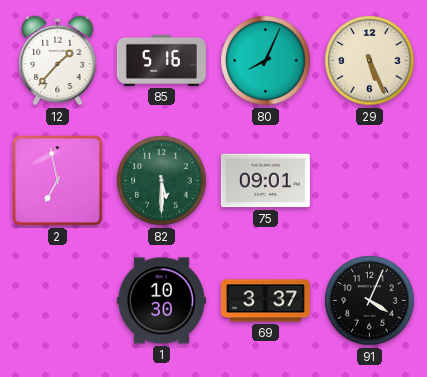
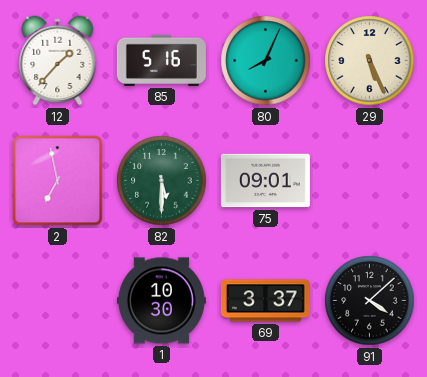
91: 4:04 -> 4:08
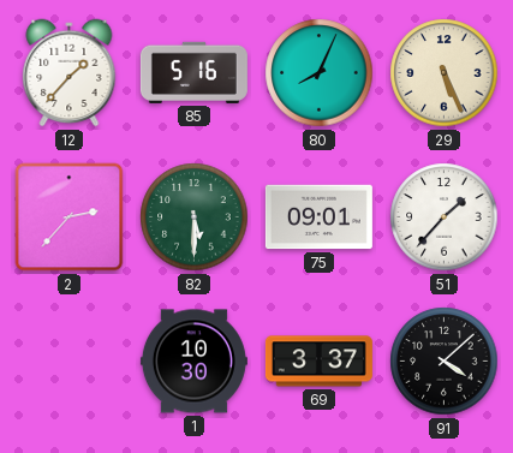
2: 6:58 -> 2:37
51: none -> 1:37
